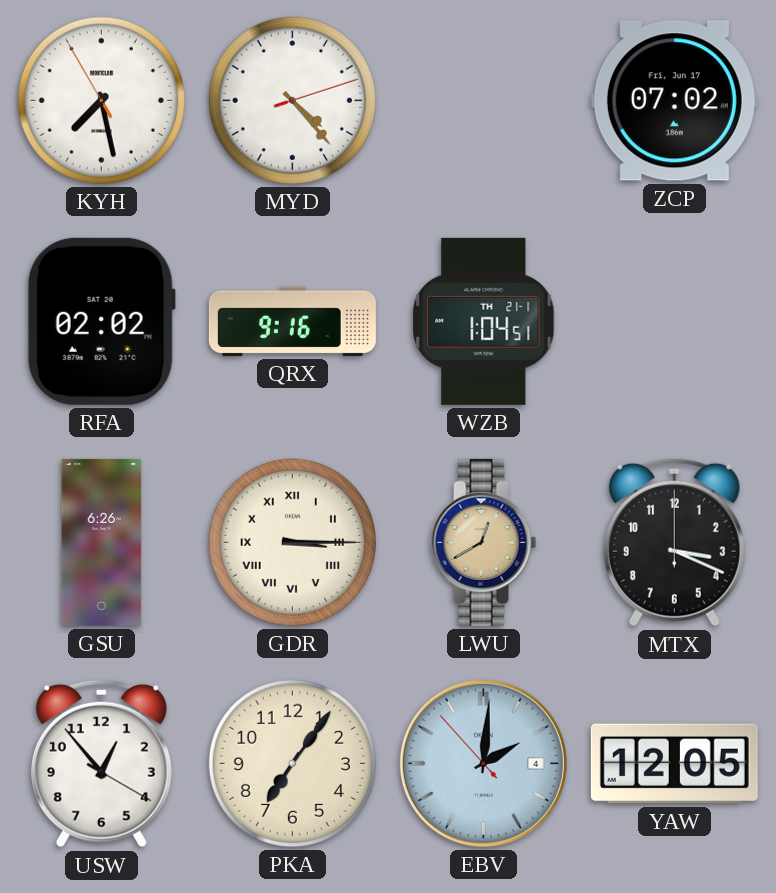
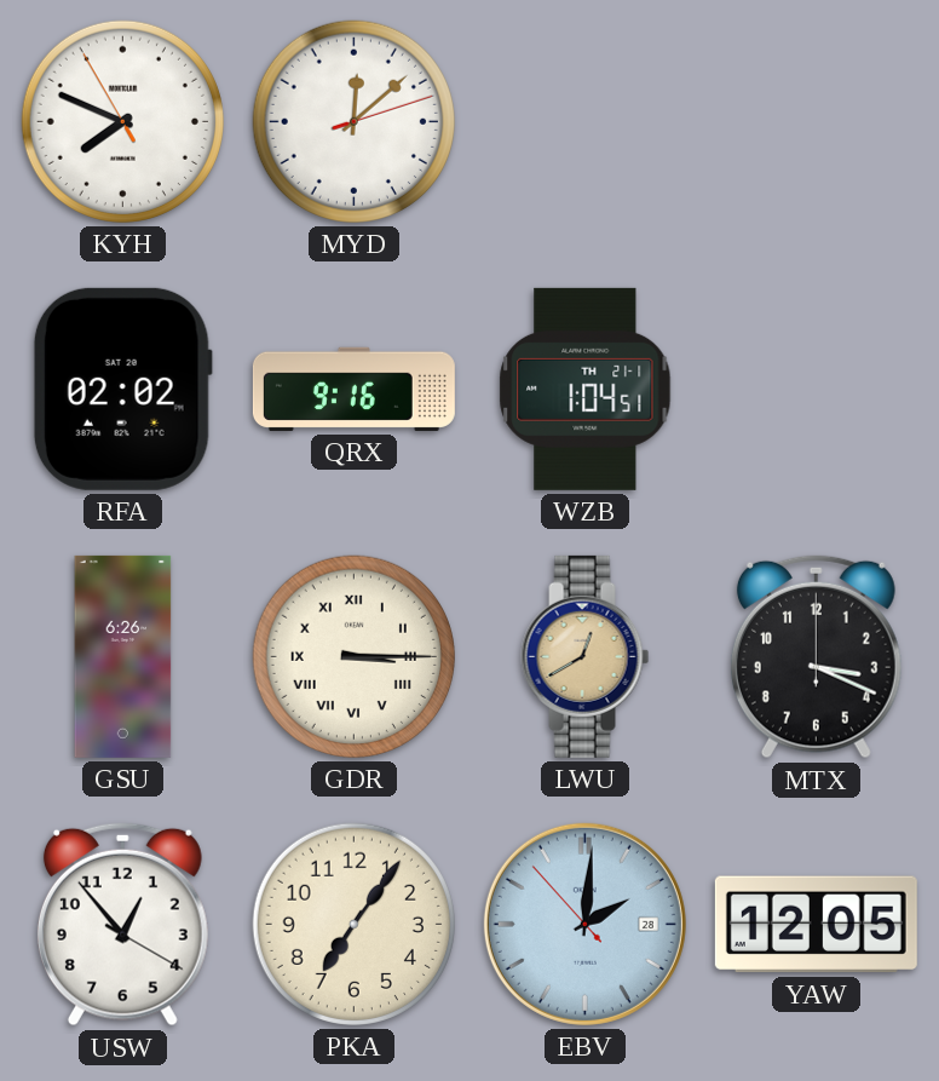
KYH: 7:27 -> 7:48
MYD: 4:23 -> 12:08
ZCP: 07:02 -> none
EBV date: 4 -> 28
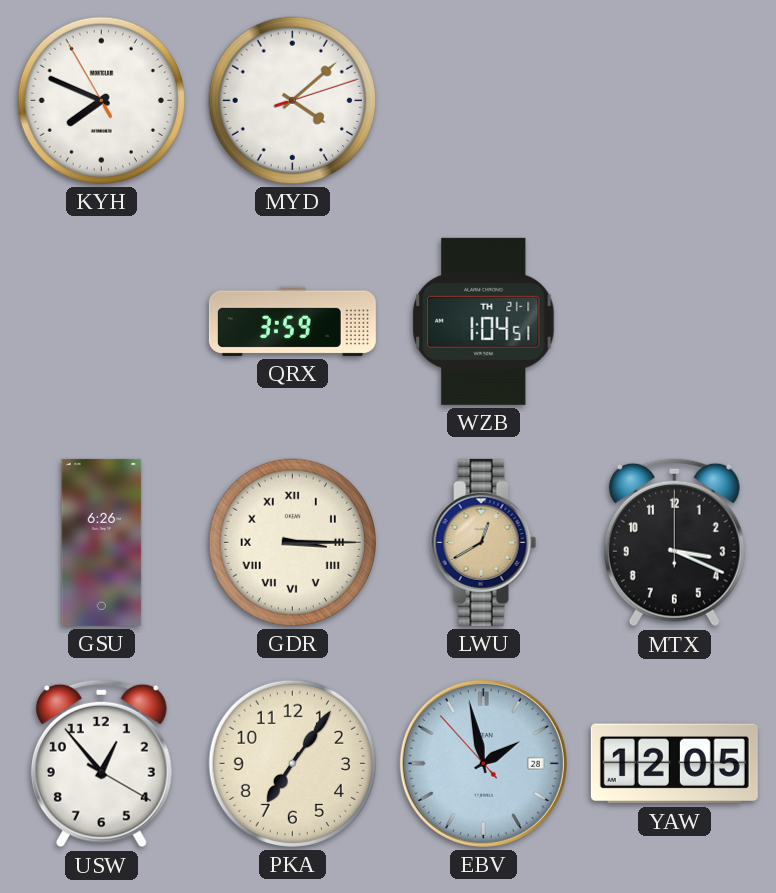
MYD: 12:08 -> 4:08
RFA: 02:02 -> none
QRX: 9:16 -> 3:59
EBV: 2:00 -> 1:57
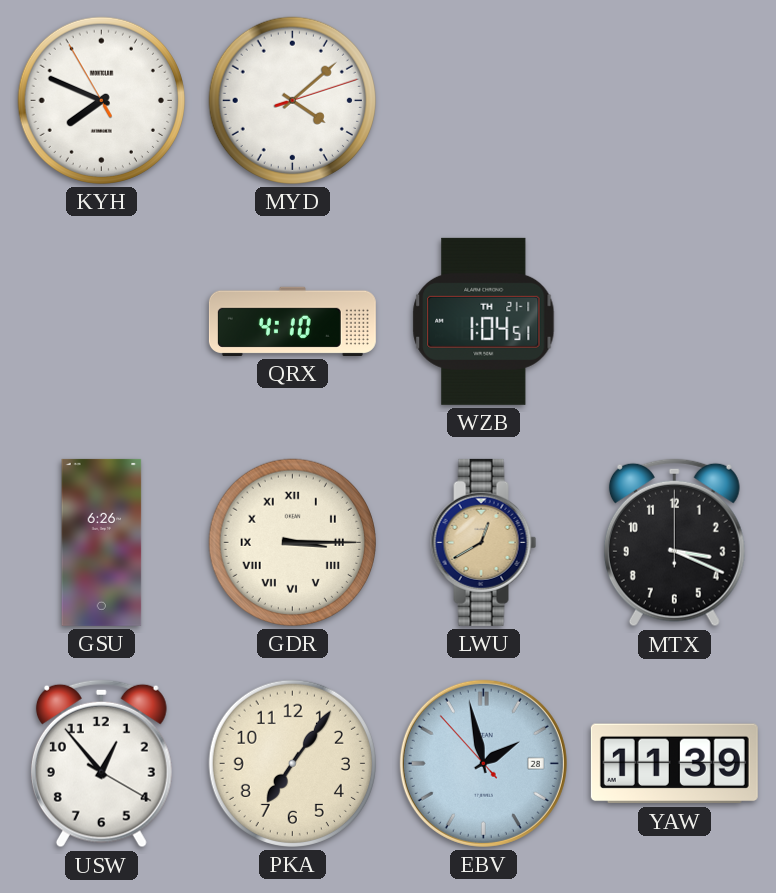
QRX: 3:59 -> 4:10
YAW: 12:05 -> 11:39
